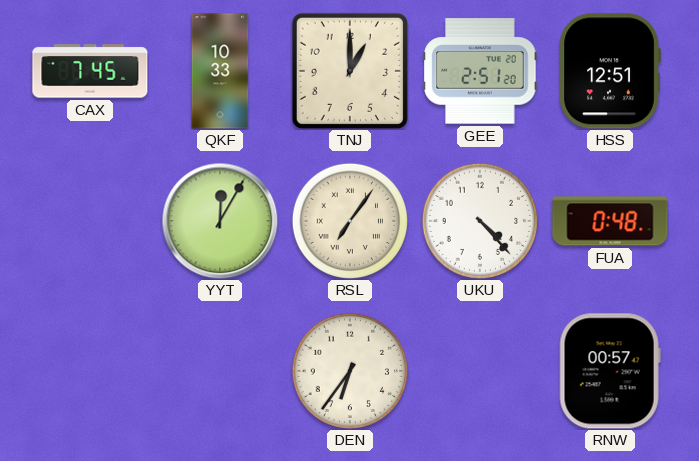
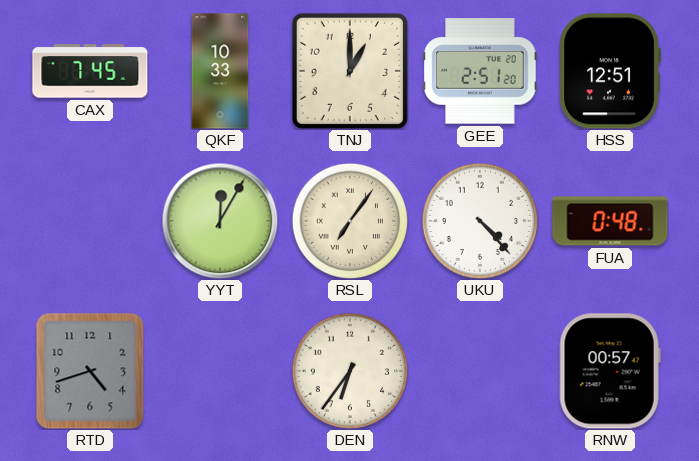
RTD: none -> 4:42
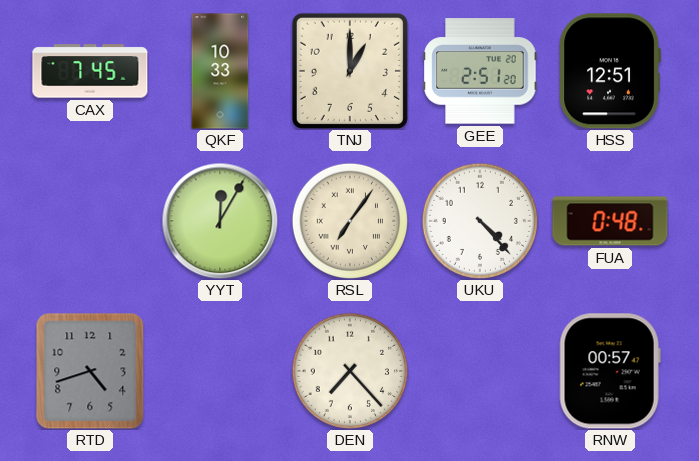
DEN: 6:36 -> 7:23
